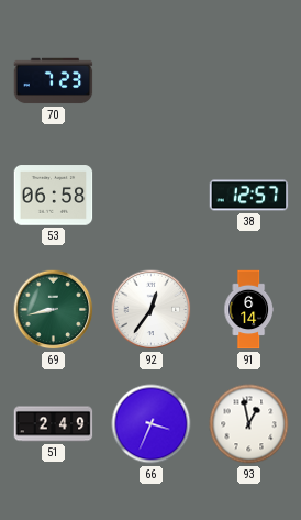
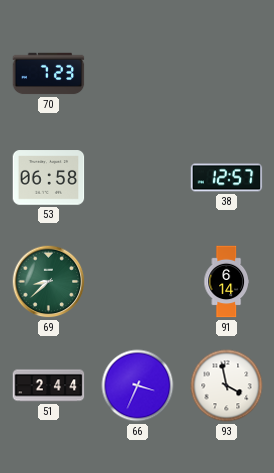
69: 8:43 -> 8:38
92: 12:36 -> none
51: 2:49 -> 2:44
93: 12:58 -> 3:58
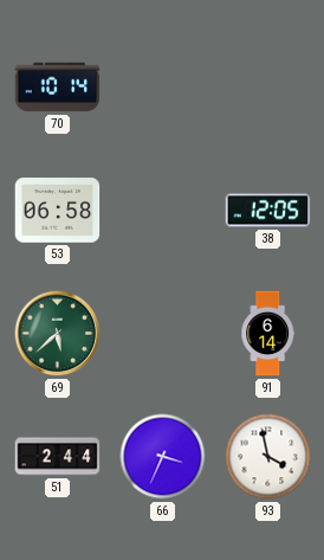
70: 7:23 -> 10:14
38: 12:57 -> 12:05
69: 8:38 -> 5:38
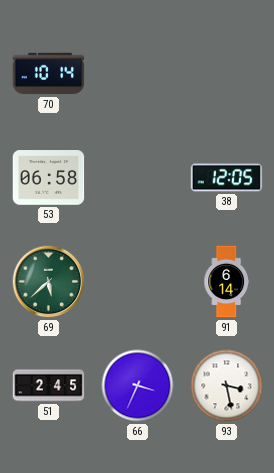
51: 2:44 -> 2:45
93: 3:58 -> 3:28
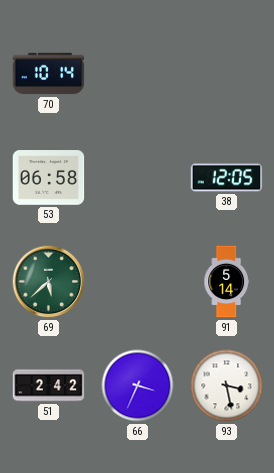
91: 6:14 -> 5:14
51: 2:45 -> 2:42
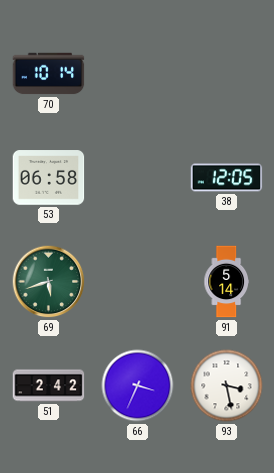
69: 5:38 -> 5:42
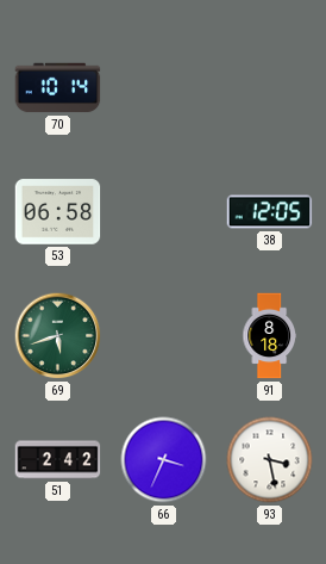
91: 5:14 -> 8:18
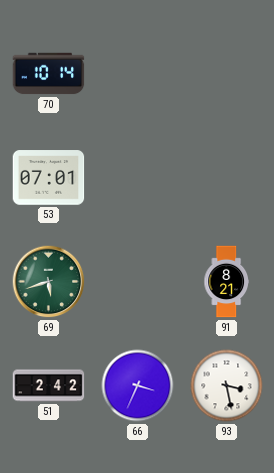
53: 06:58 -> 07:01
38: 12:05 -> none
91: 8:18 -> 8:21
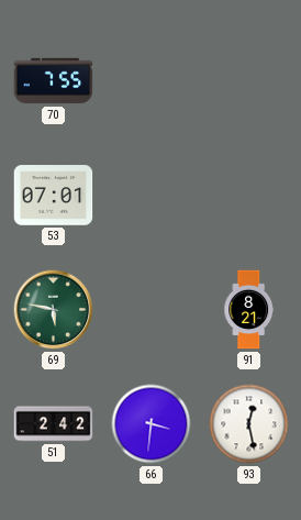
70: 10:14 -> 7:55
69: 5:42 -> 5:47
66: 3:34 -> 3:31
93: 3:28 -> 12:28
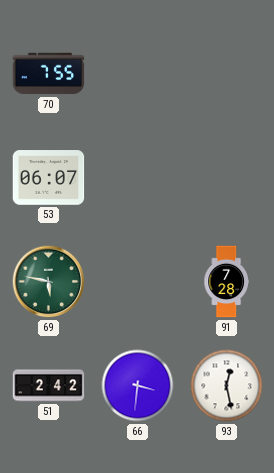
53: 07:01 -> 06:07
91: 8:21 -> 7:28
